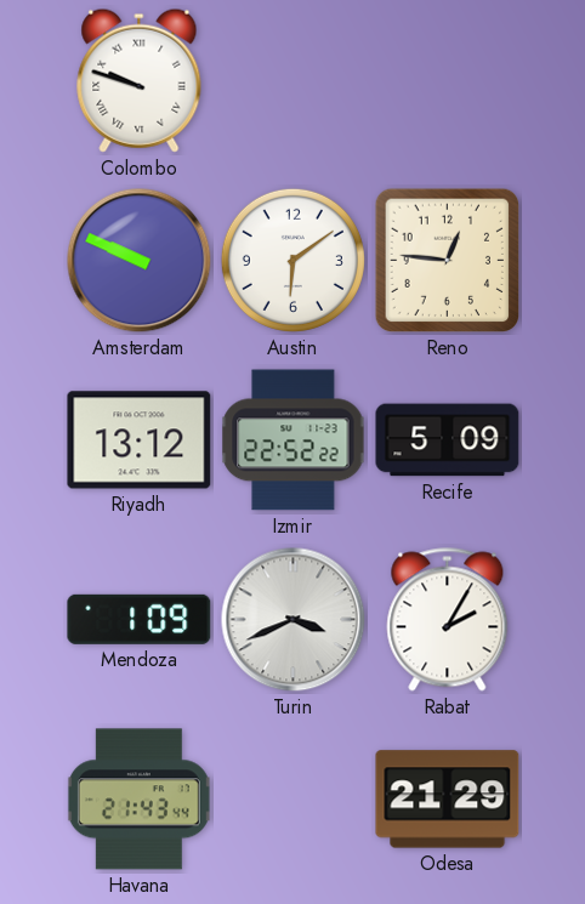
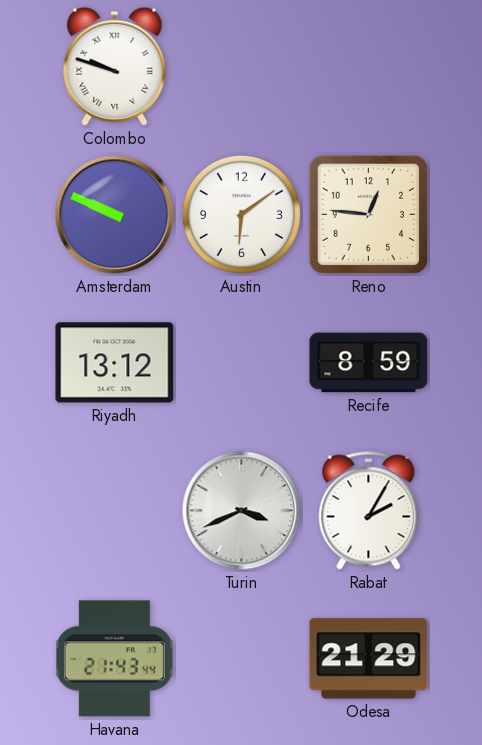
Izmir: 22:52 -> none
Recife: 5:09 -> 8:59
Mendoza: 1:09 -> none
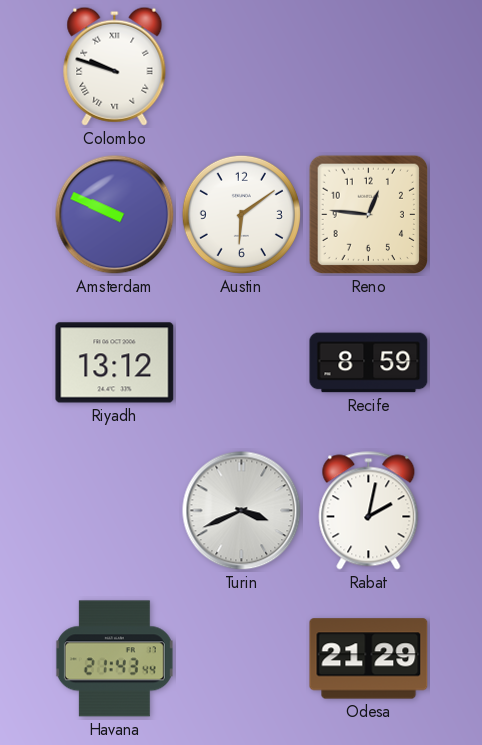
Rabat: 2:05 -> 2:02
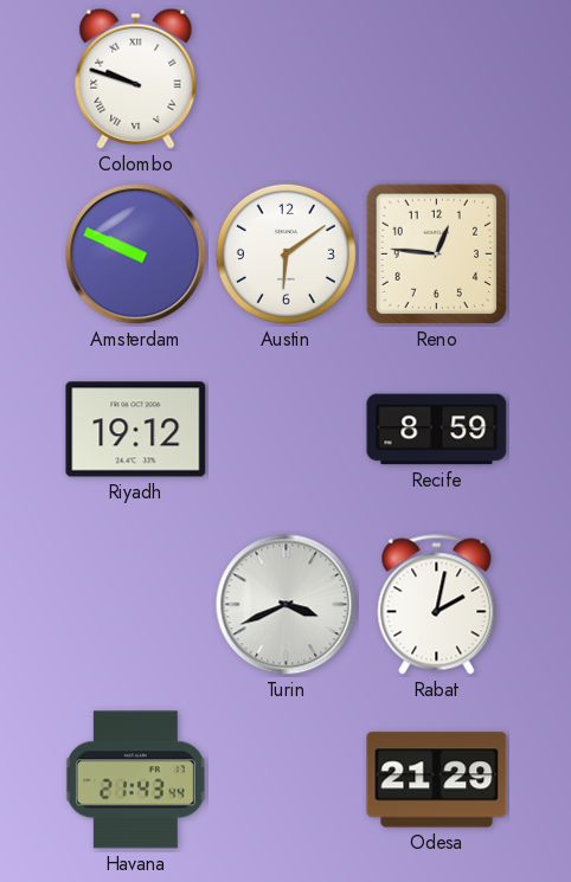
Riyadh: 13:12 -> 19:12
